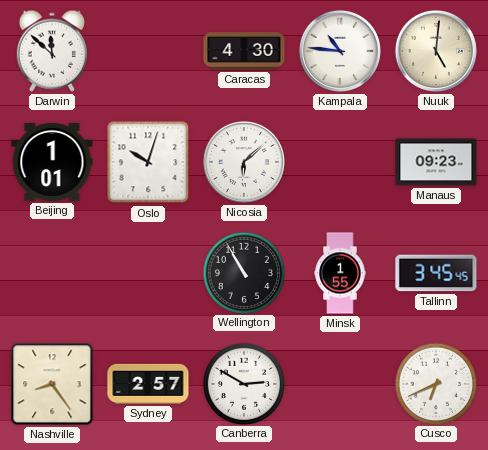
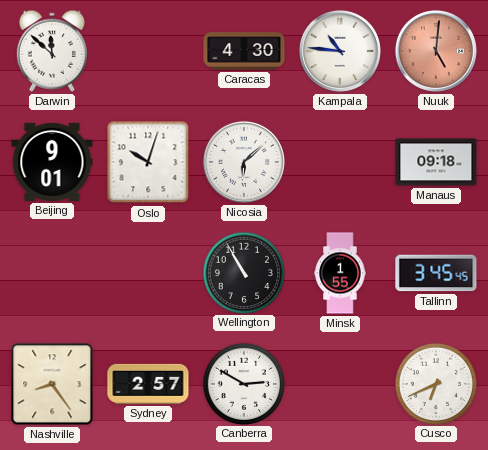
Nuuk dial: cream -> salmon
Beijing: 1:01 -> 9:01
Manaus: 09:23 -> 09:18
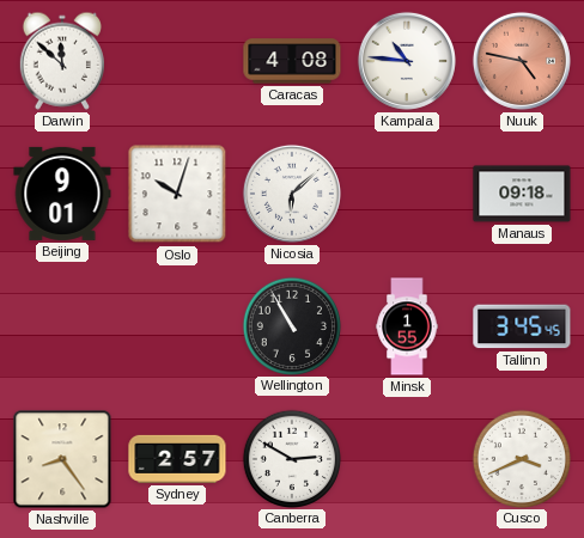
Caracas: 4:30 -> 4:08
Nuuk: 5:01 -> 4:47
Cusco: 6:41 -> 3:41
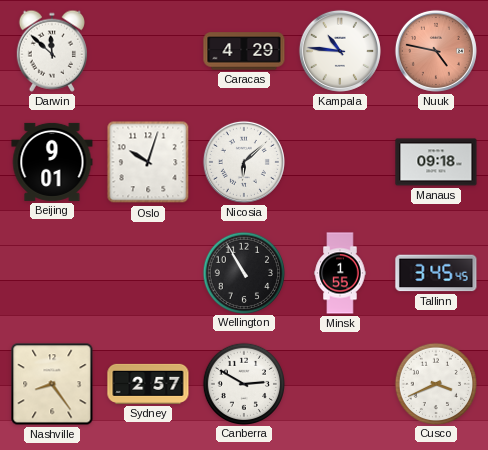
Caracas: 4:08 -> 4:29
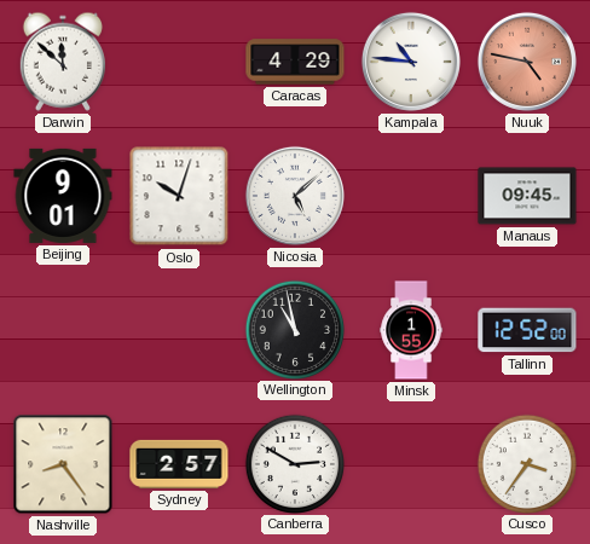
Nicosia: 6:08 -> 5:08
Manaus: 09:18 -> 09:45
Wellington: 10:55 -> 10:58
Tallinn: 3:45 -> 12:52
Cusco: 3:41 -> 3:36
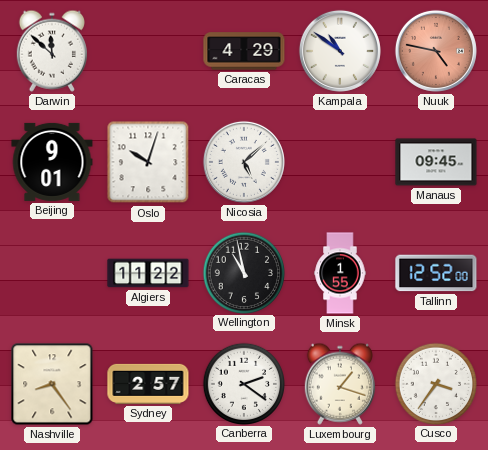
Kampala: 10:46 -> 10:51
Algiers: none -> 11:22
Canberra: 2:50 -> 2:21
Luxembourg: none -> 1:18
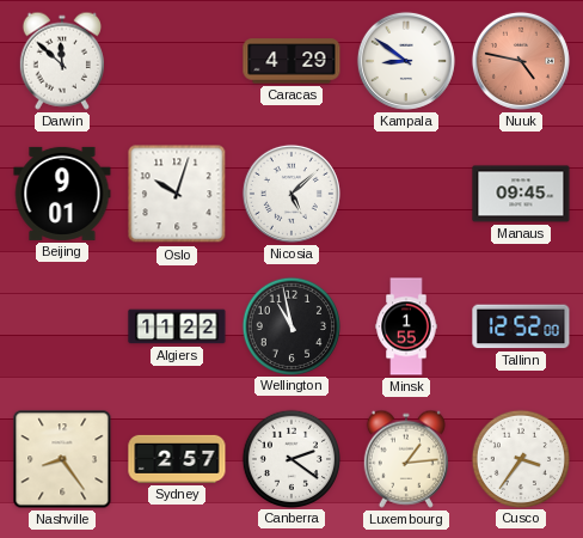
Kampala: 10:51 -> 8:51
Luxembourg: 1:18 -> 1:14
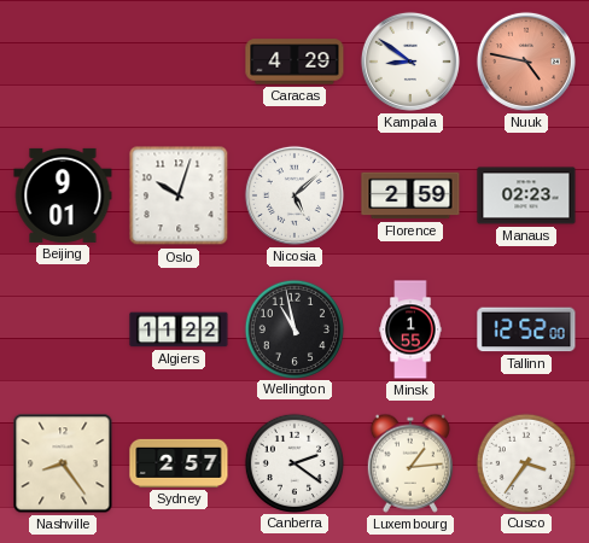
Darwin: 11:52 -> none
Florence: none -> 2:59
Manaus: 09:45 -> 02:23
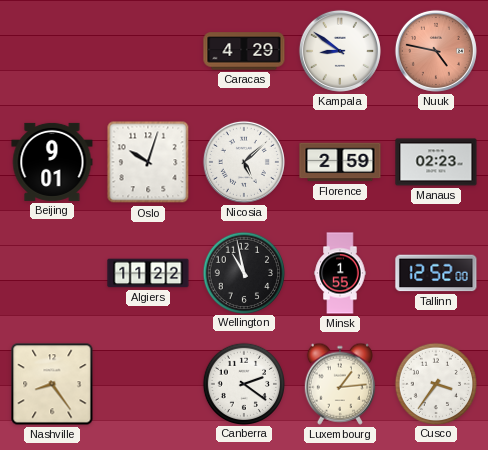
Sydney: 2:57 -> none
